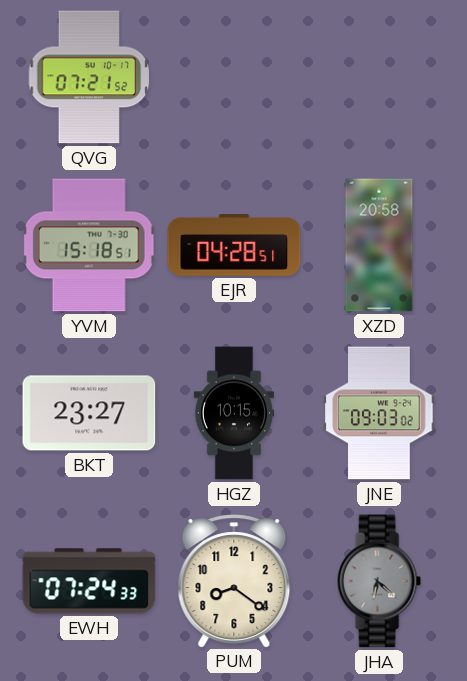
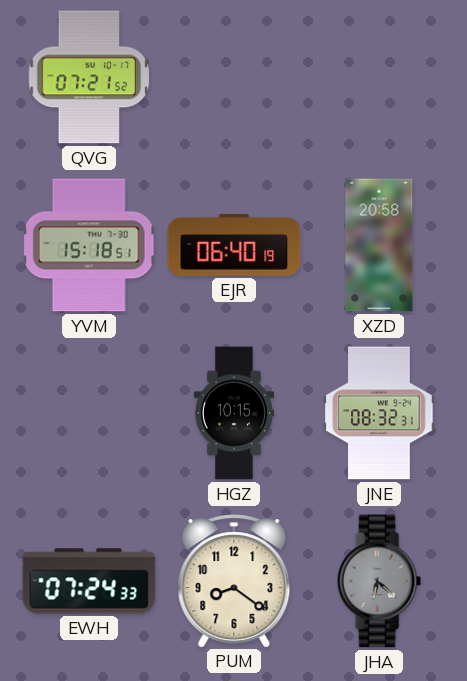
EJR: 04:28 -> 06:40
BKT: 23:27 -> none
JNE: 09:03 -> 08:32
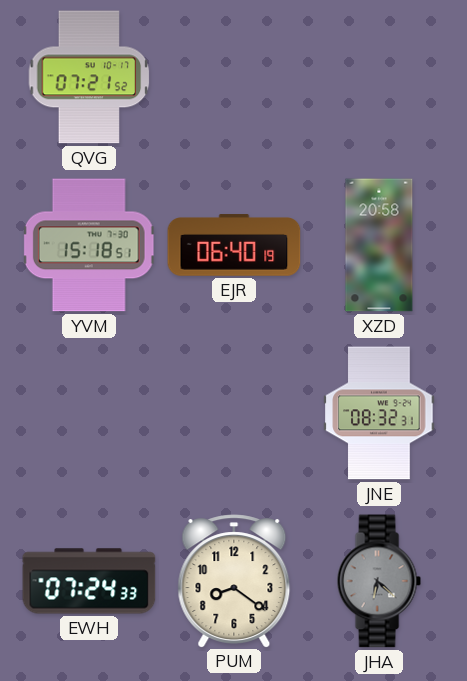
HGZ: 10:15 -> none
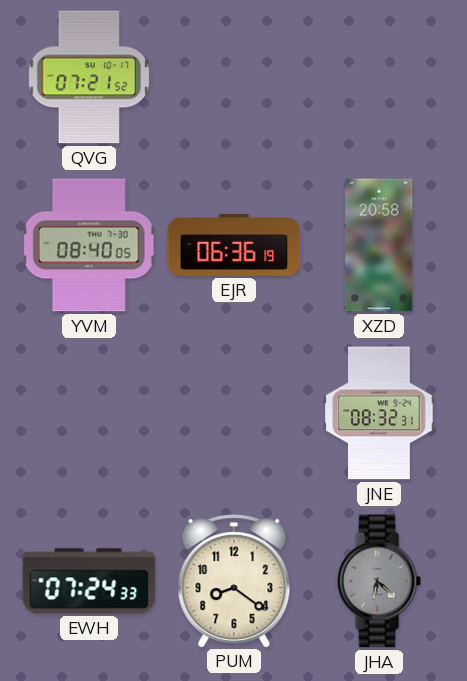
YVM: 15:18 -> 08:40
EJR: 06:40 -> 06:36
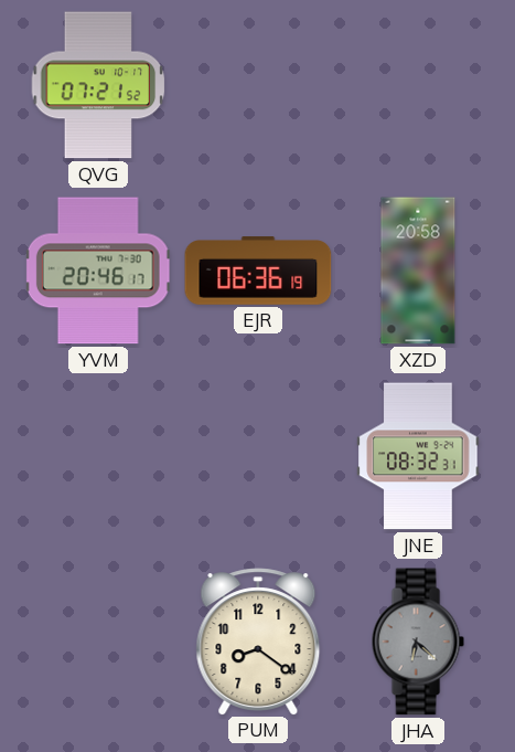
YVM: 08:40 -> 20:46
EWH: 07:24 -> none
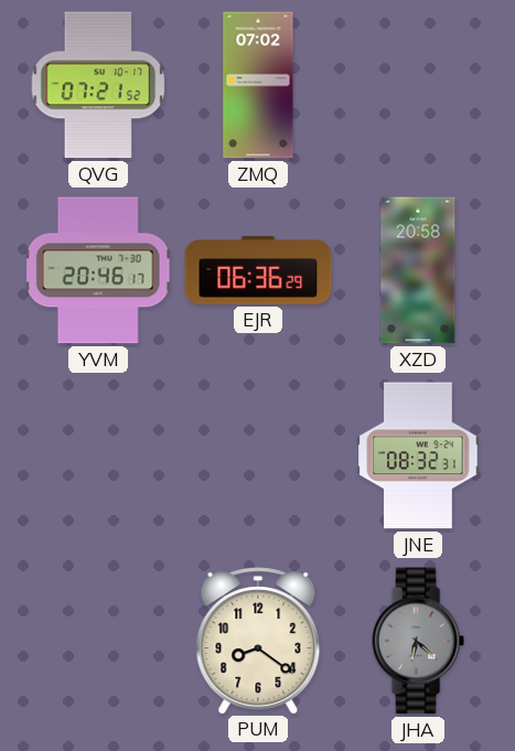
ZMQ: none -> 07:02
EJR: 06:36:19 -> 06:36:29
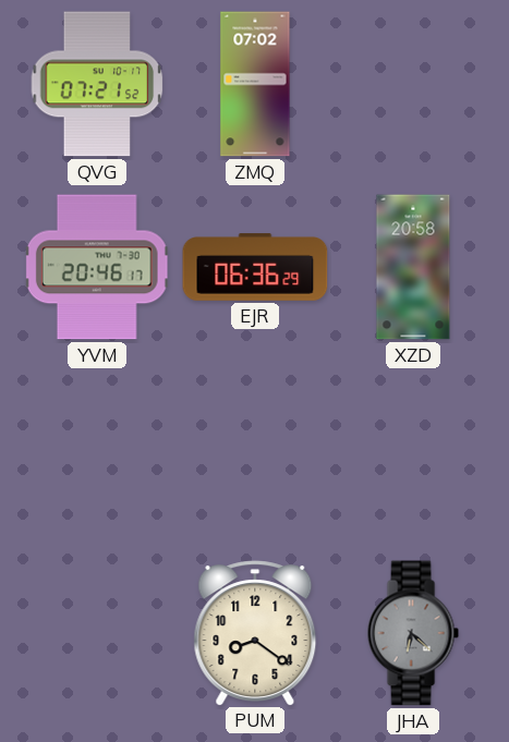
JNE: 08:32 -> none
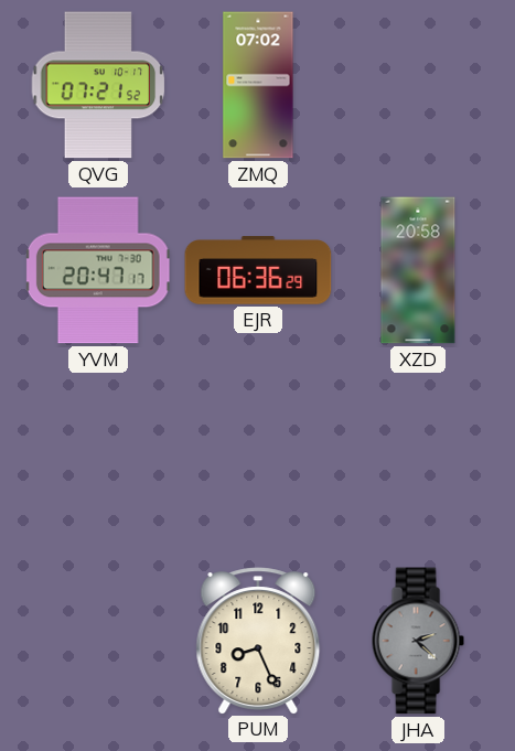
YVM: 20:46 -> 20:47
PUM: 8:21 -> 8:26
JHA: 6:22 -> 2:22
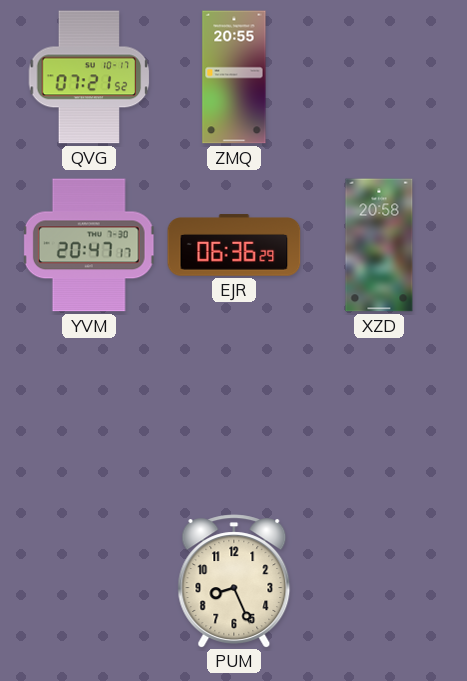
ZMQ: 07:02 -> 20:55
JHA: 2:22 -> none
